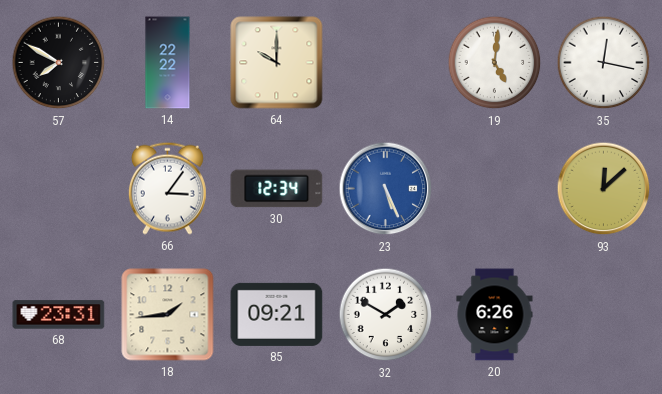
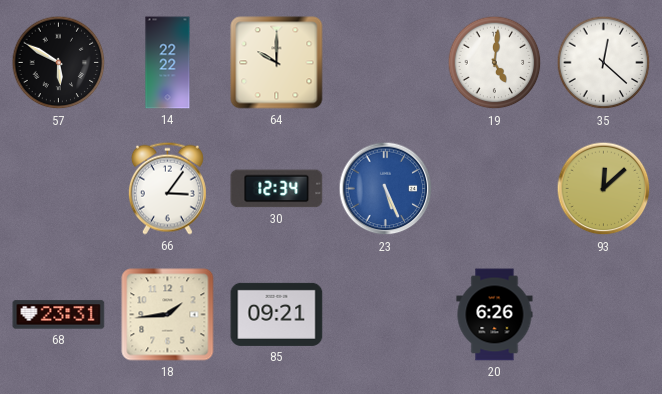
57: 7:50 -> 5:50
35: 12:17 -> 12:22
32: 1:50 -> none
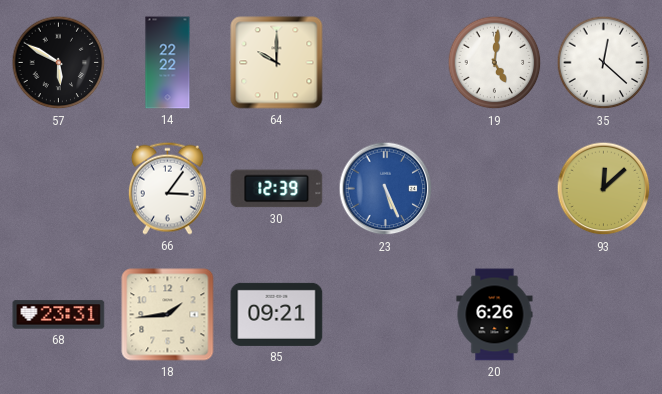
30: 12:34 -> 12:39
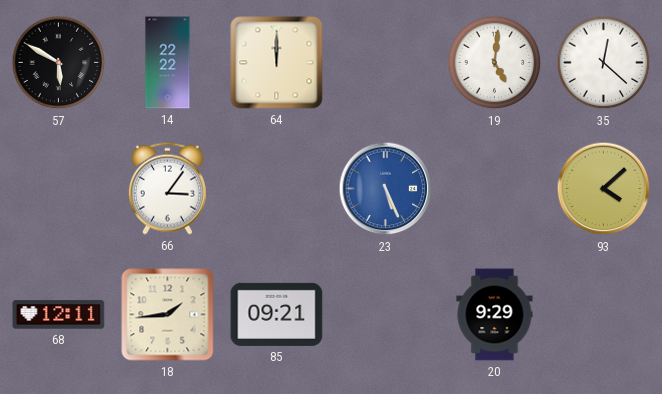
64: 10:00 -> 12:00
30: 12:39 -> none
93: 12:08 -> 4:08
68: 23:31 -> 12:11
20: 6:26 -> 9:29
